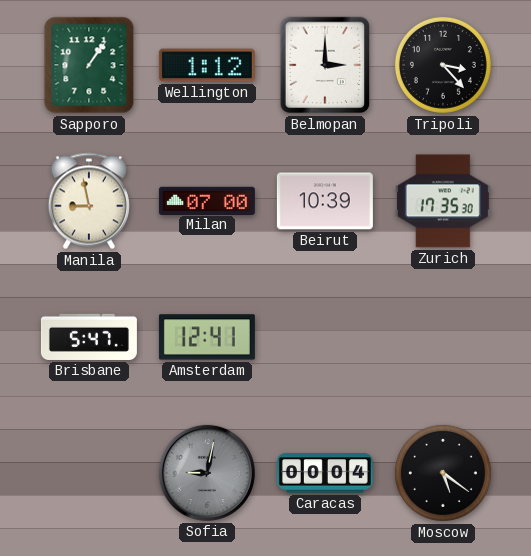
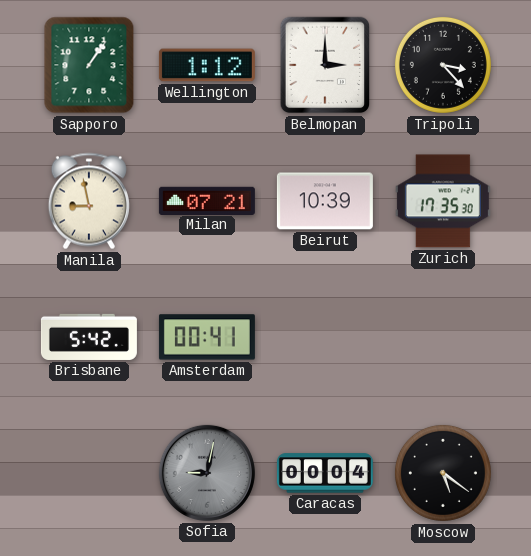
Milan: 07:00 -> 07:21
Brisbane: 5:47 -> 5:42
Amsterdam: 12:41 -> 00:41
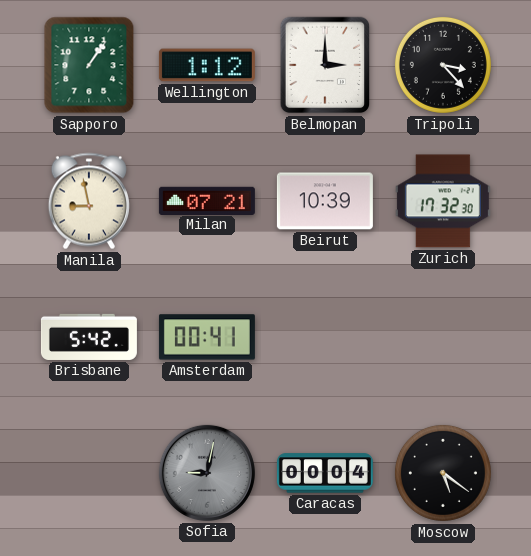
Zurich: 17:35 -> 17:32
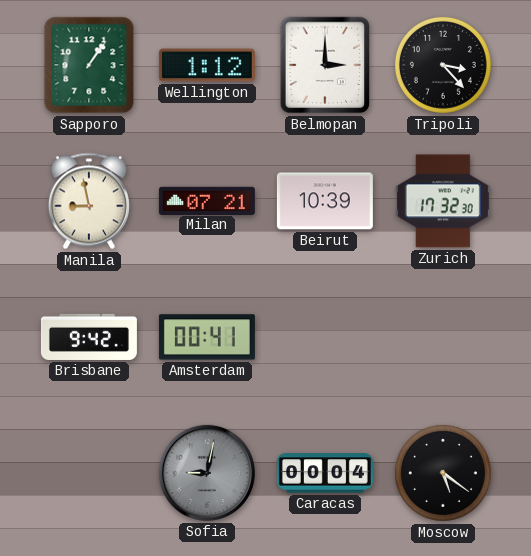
Brisbane: 5:42 -> 9:42
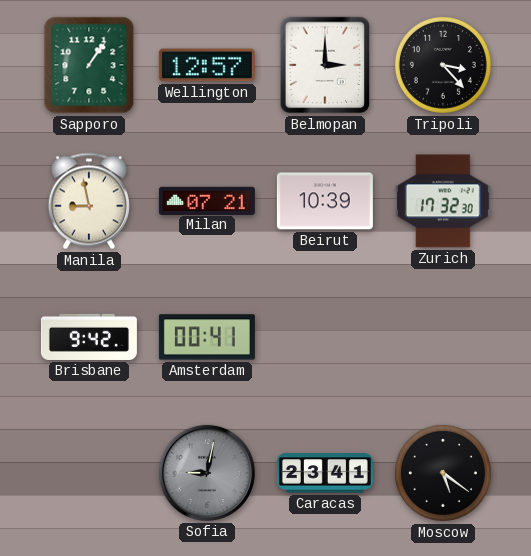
Wellington: 1:12 -> 12:57
Caracas: 00:04 -> 23:41
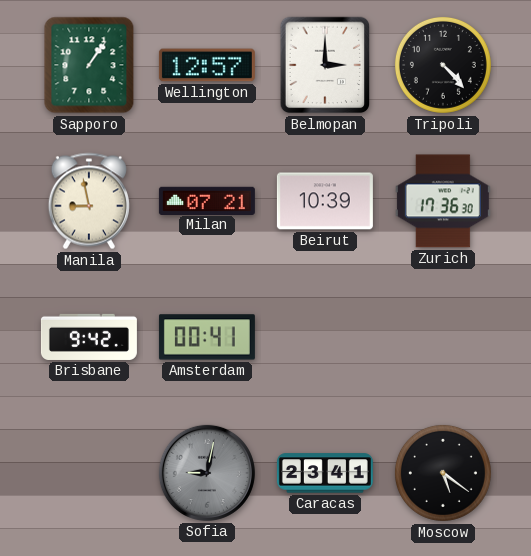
Tripoli: 3:23 -> 4:23
Zurich: 17:32 -> 17:36
